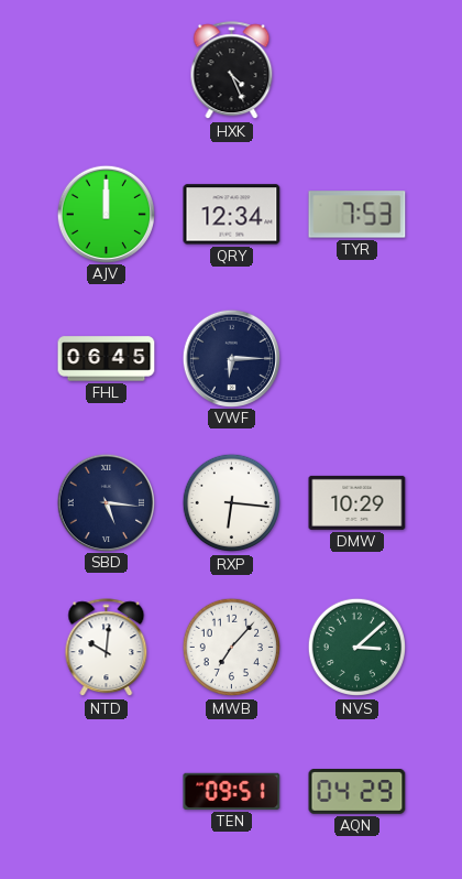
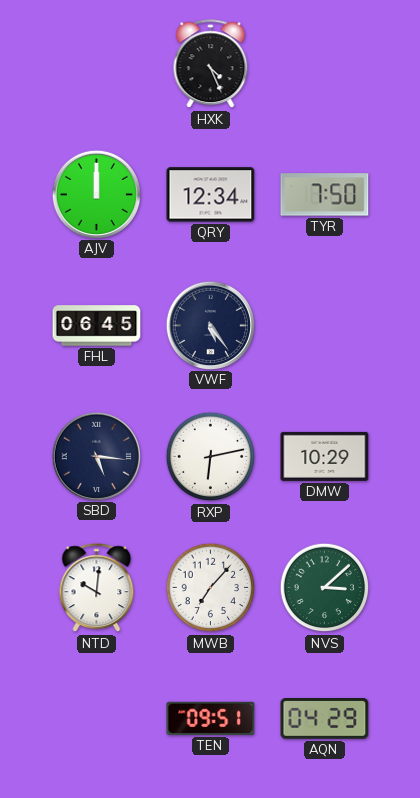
TYR: 7:53 -> 7:50
VWF: 6:15 -> 5:24
RXP: 6:16 -> 6:13
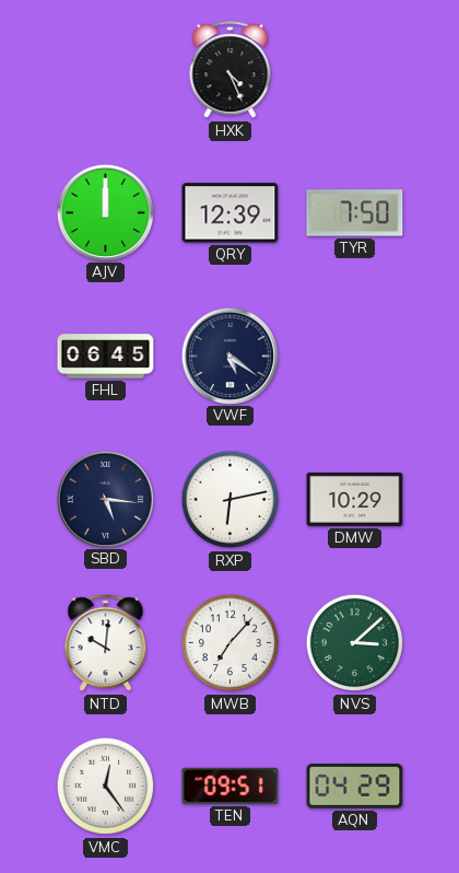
QRY: 12:34 -> 12:39
VWF: 5:24 -> 5:21
VMC: none -> 12:24
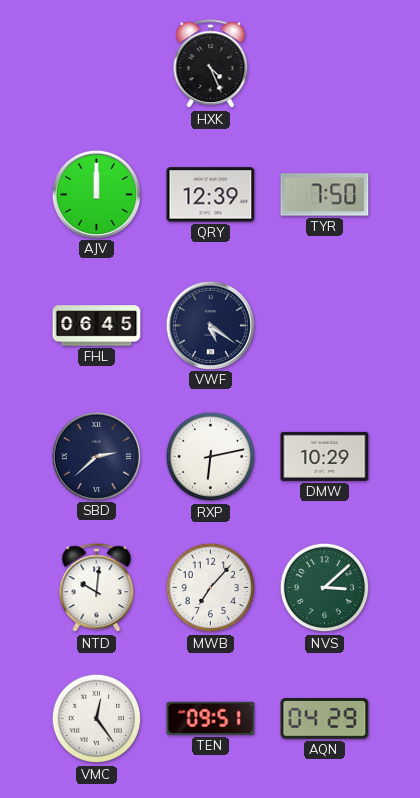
SBD: 5:16 -> 2:38
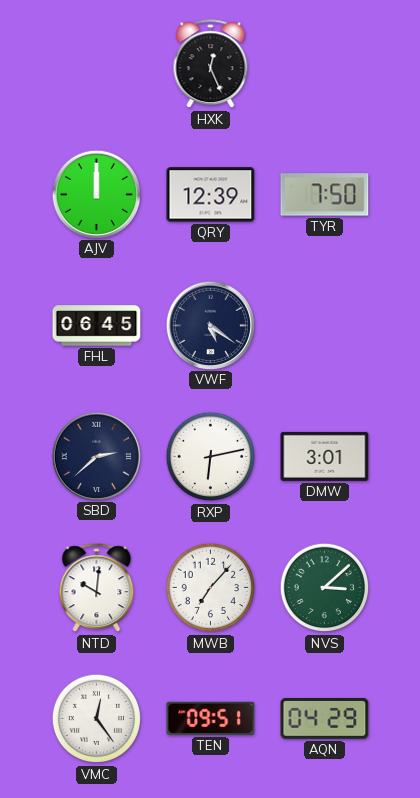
HXK: 4:26 -> 12:26
DMW: 10:29 -> 3:01
